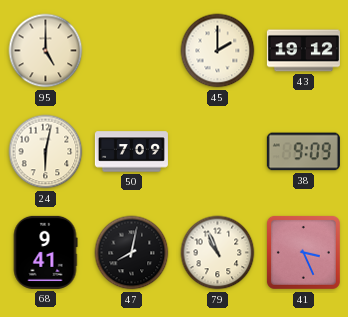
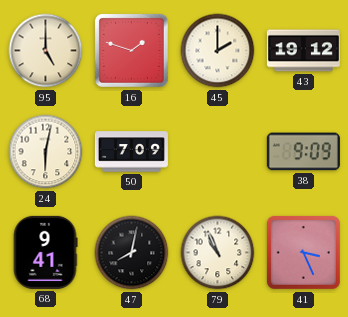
16: none -> 1:48
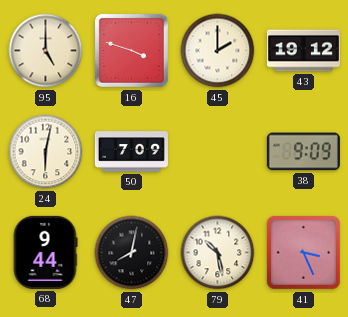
16: 1:48 -> 3:48
68: 9:41 -> 9:44
79: 10:56 -> 10:28
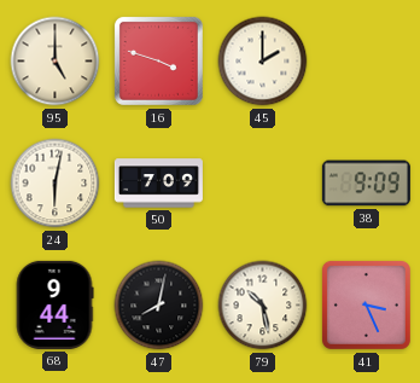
43: 19:12 -> none
